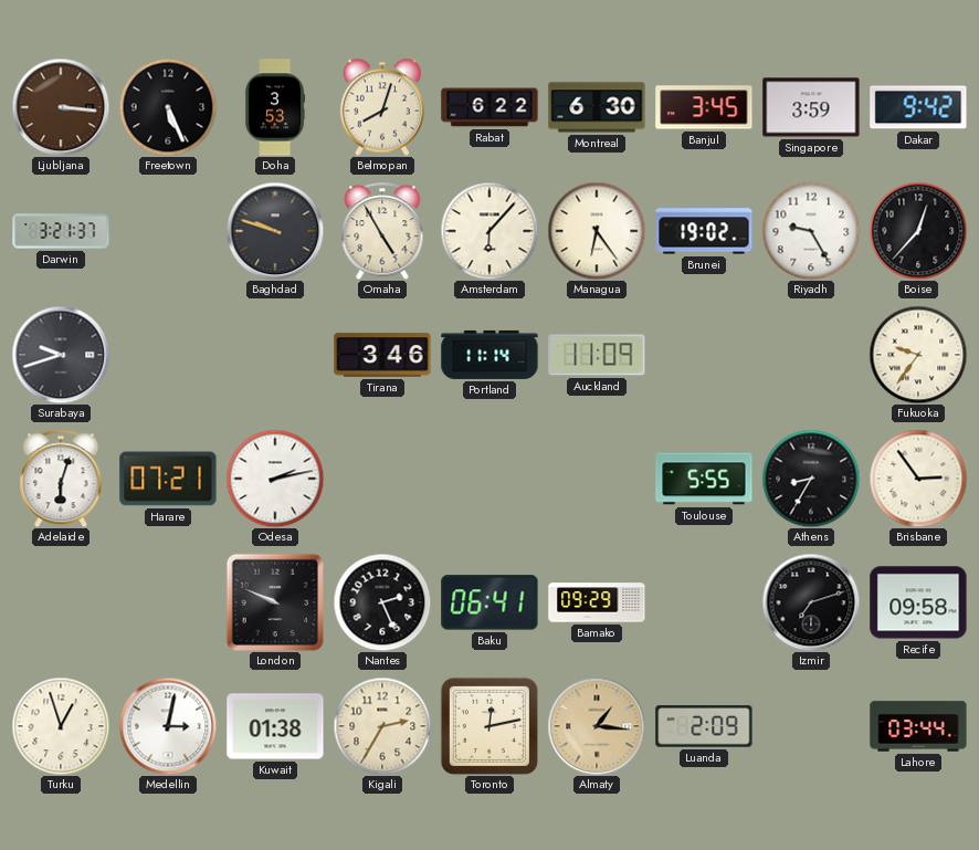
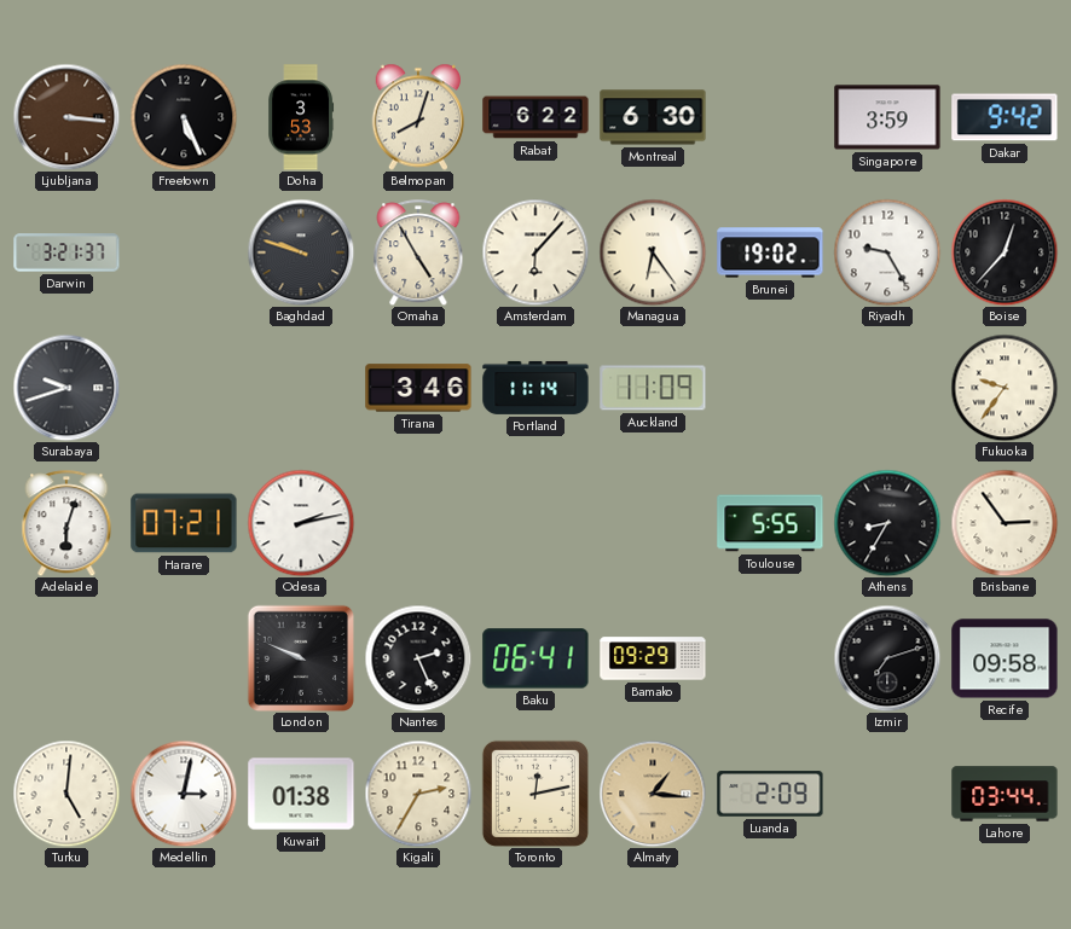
Banjul: 3:45 -> none
Turku: 12:57 -> 5:01
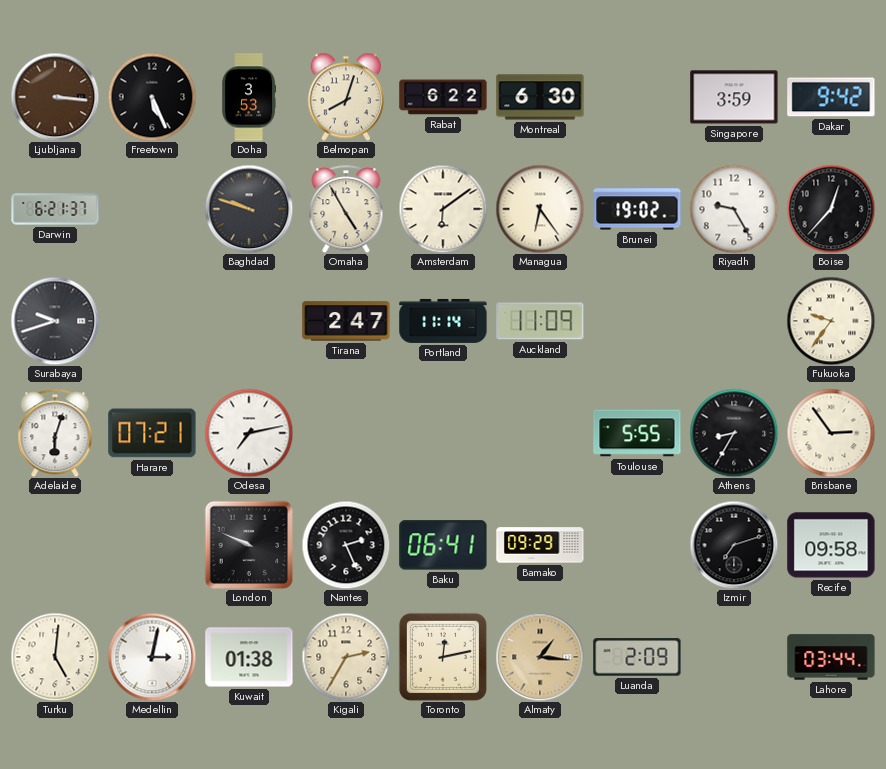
Darwin: 3:21 -> 6:21
Amsterdam: 6:07 -> 6:09
Tirana: 3:46 -> 2:47
Odesa: 2:13 -> 7:13
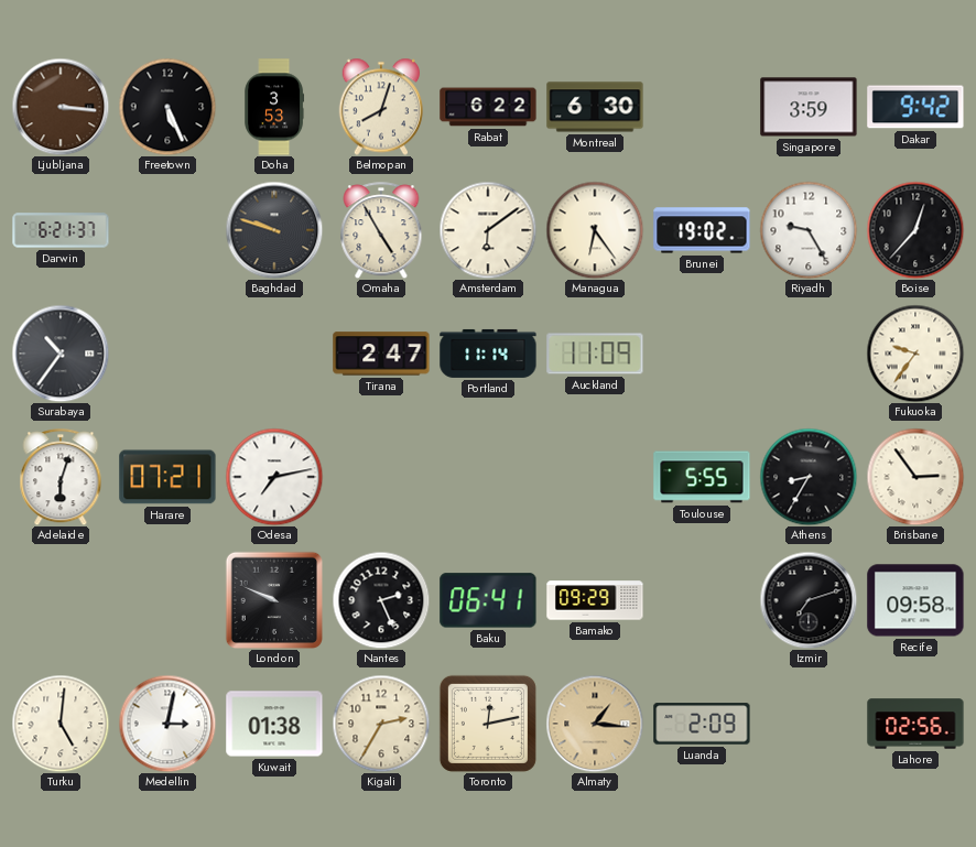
Surabaya: 9:42 -> 10:36
Lahore: 03:44 -> 02:56
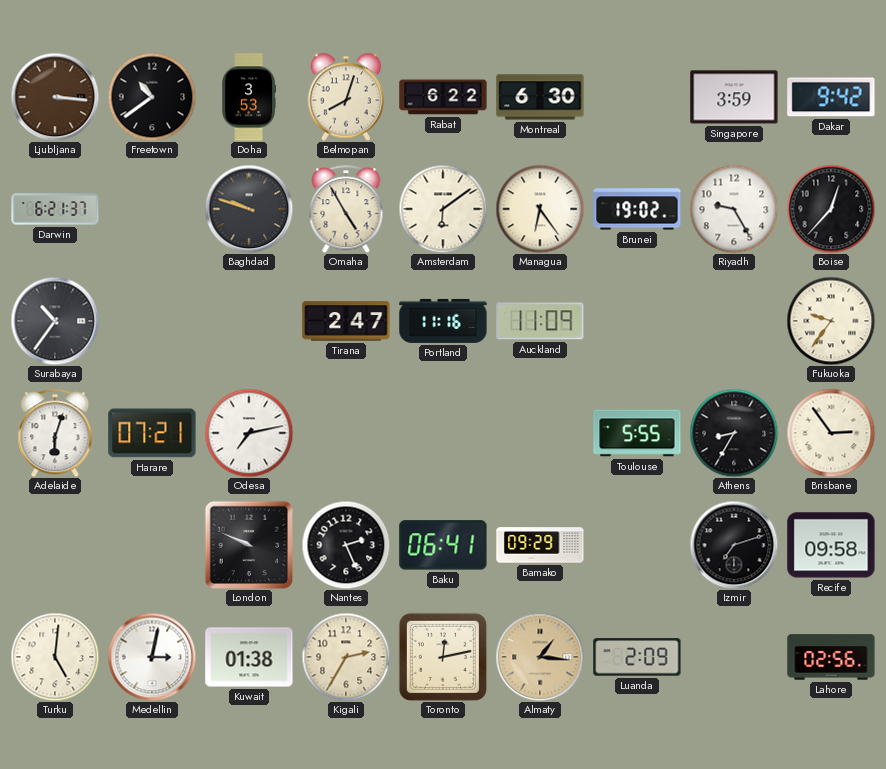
Freetown: 5:26 -> 10:39
Portland: 11:14 -> 11:16
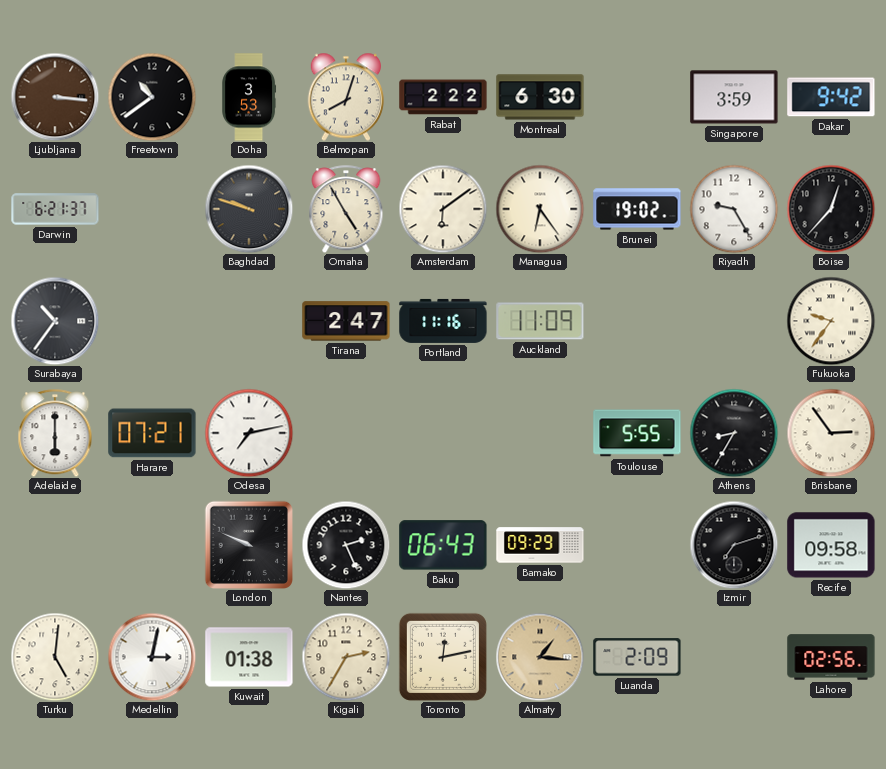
Rabat: 6:22 -> 2:22
Adelaide: 6:03 -> 6:00
Baku: 06:41 -> 06:43
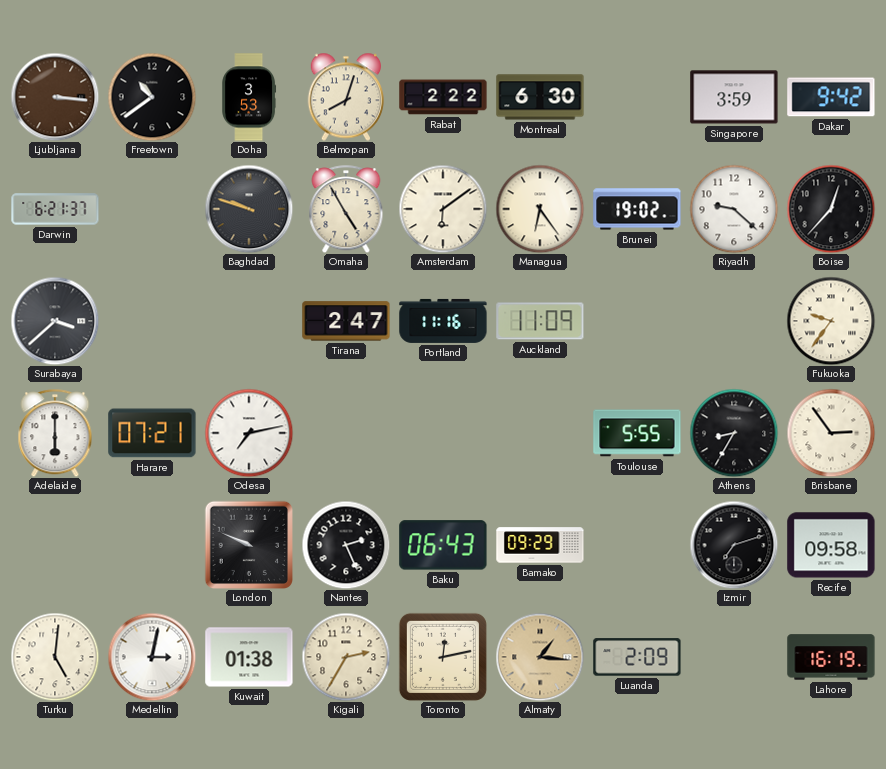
Riyadh: 9:25 -> 9:22
Surabaya: 10:36 -> 3:38
Lahore: 02:56 -> 16:19
